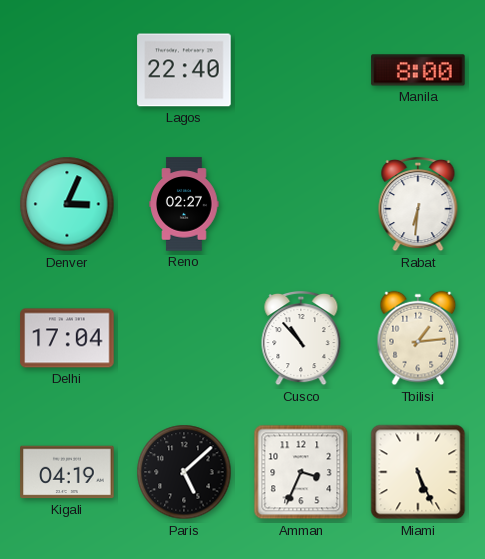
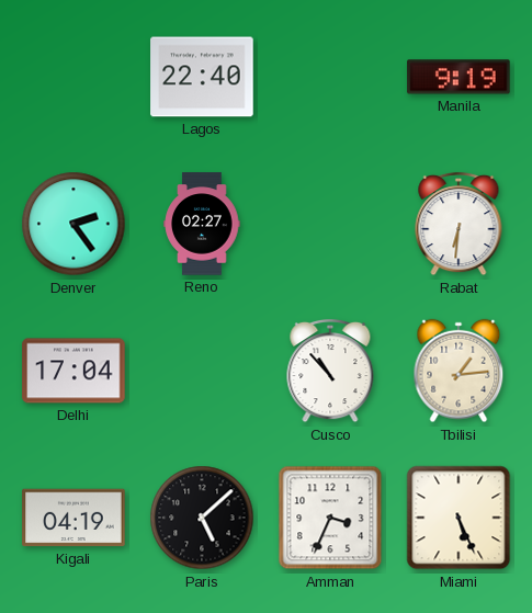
Manila: 8:00 -> 9:19
Denver: 3:04 -> 2:24
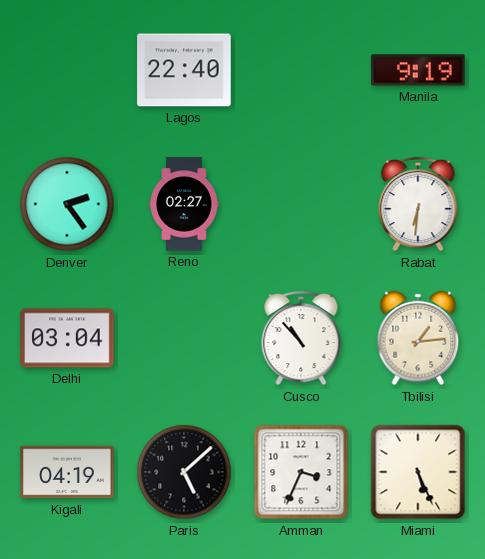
Delhi: 17:04 -> 03:04
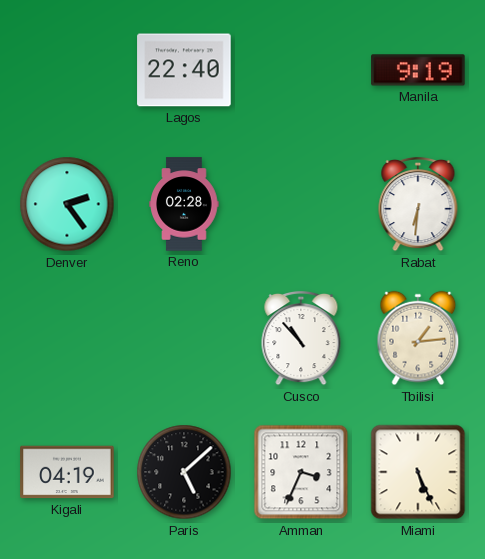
Reno: 02:27 -> 02:28
Delhi: 03:04 -> none
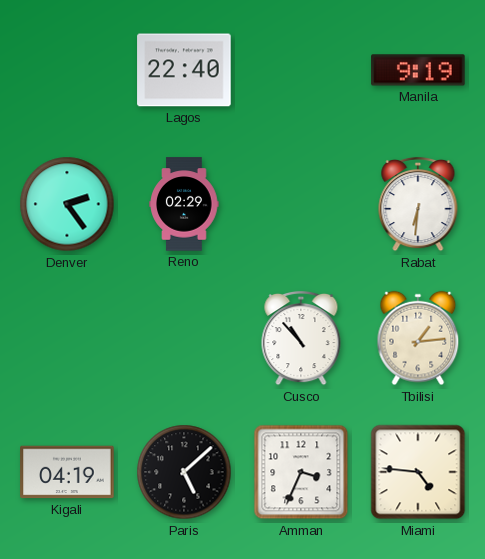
Reno: 02:28 -> 02:29
Miami: 5:26 -> 4:46
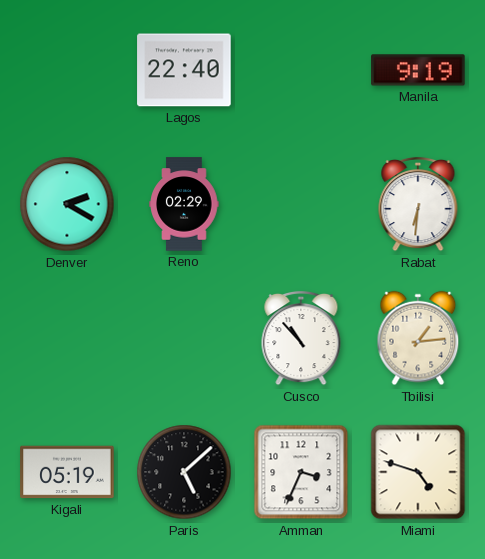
Denver: 2:24 -> 2:20
Kigali: 04:19 -> 05:19
Miami: 4:46 -> 4:48
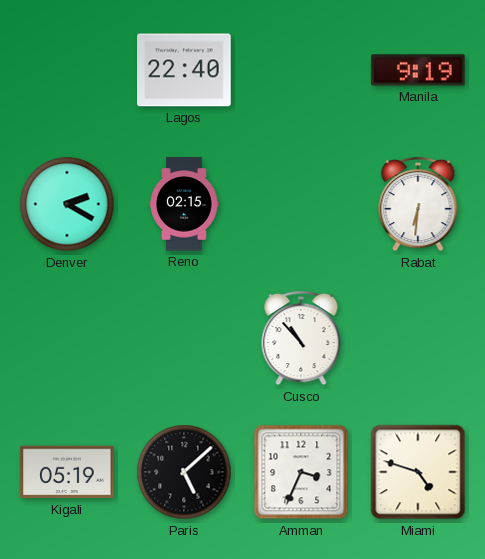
Reno: 02:29 -> 02:15
Tbilisi: 1:14 -> none
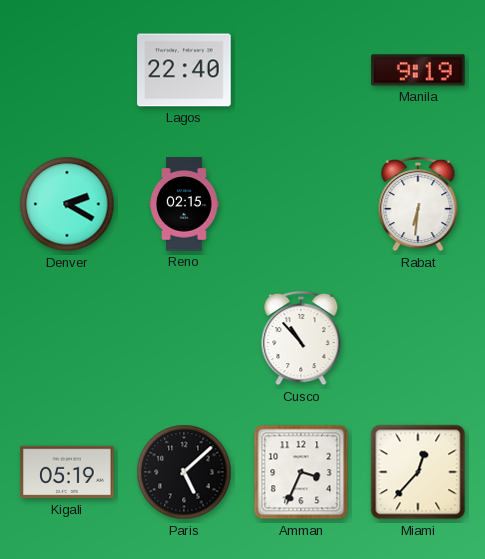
Miami: 4:48 -> 12:37
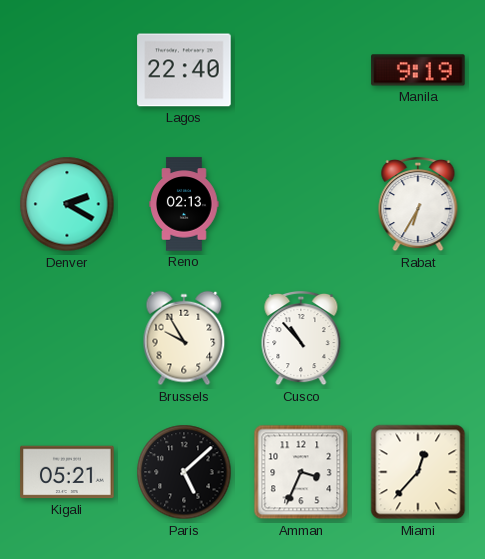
Reno: 02:15 -> 02:13
Rabat: 6:31 -> 6:35
Brussels: none -> 9:55
Kigali: 05:19 -> 05:21
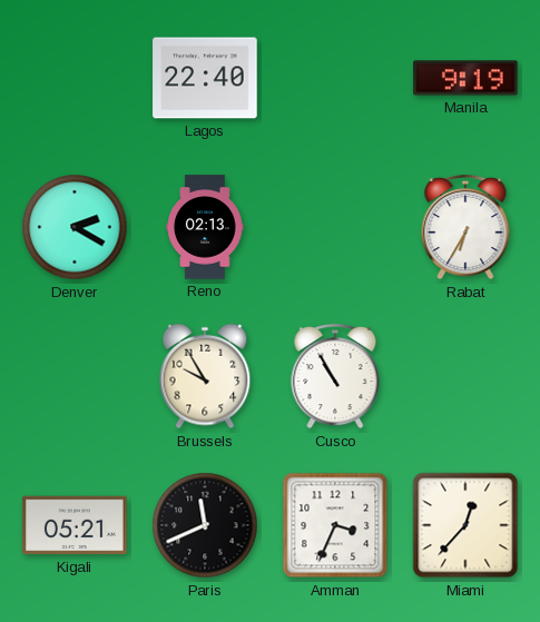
Cusco: 10:53 -> 10:55
Paris: 5:08 -> 11:41
